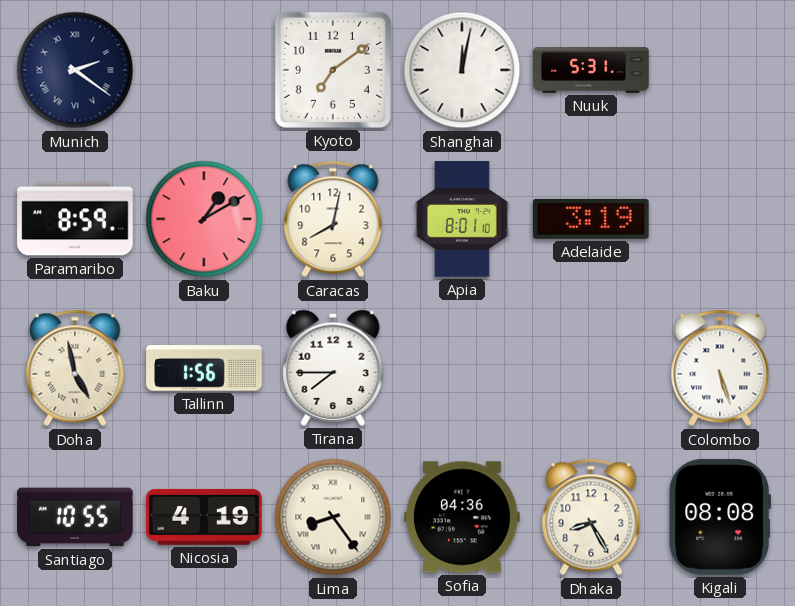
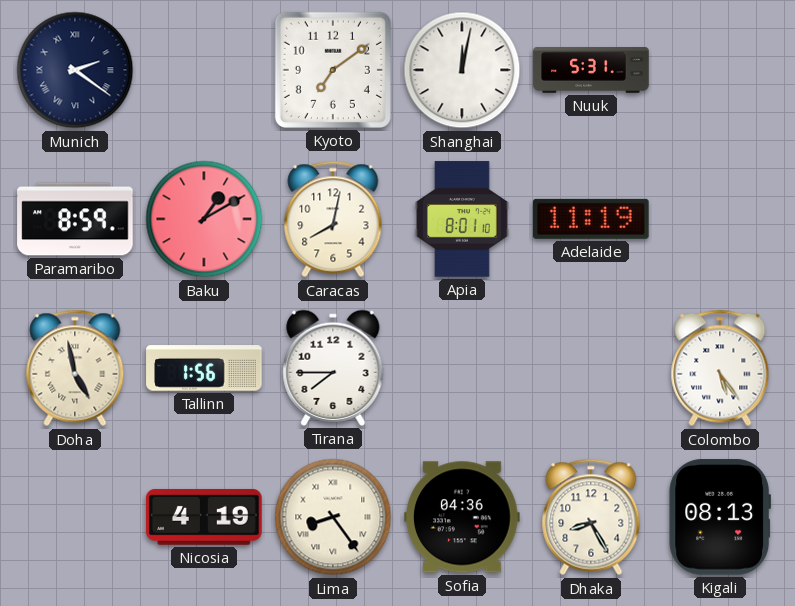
Adelaide: 3:19 -> 11:19
Colombo: 5:27 -> 5:24
Santiago: 10:55 -> none
Kigali: 08:08 -> 08:13
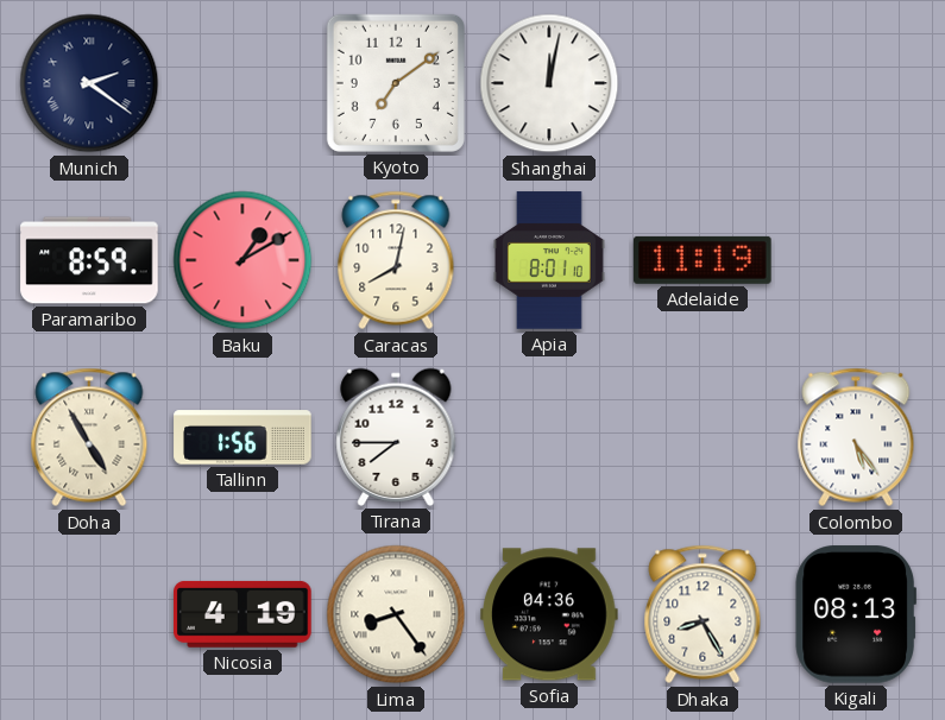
Nuuk: 5:31 -> none
Doha: 4:58 -> 4:55
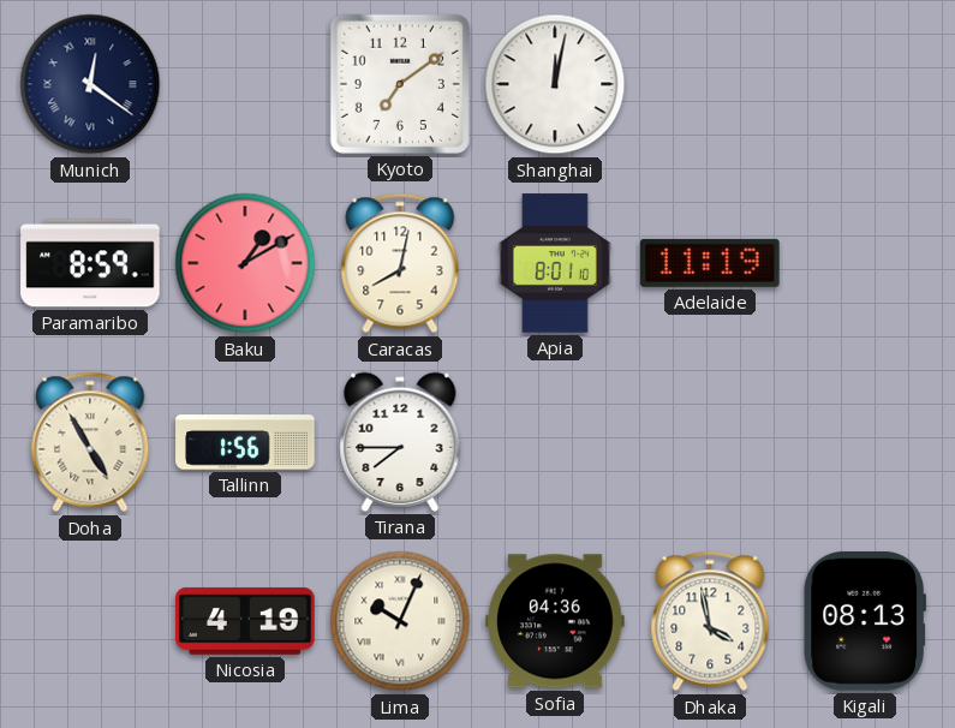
Munich: 2:21 -> 12:21
Colombo: 5:24 -> none
Lima: 8:24 -> 10:04
Dhaka: 8:25 -> 3:58
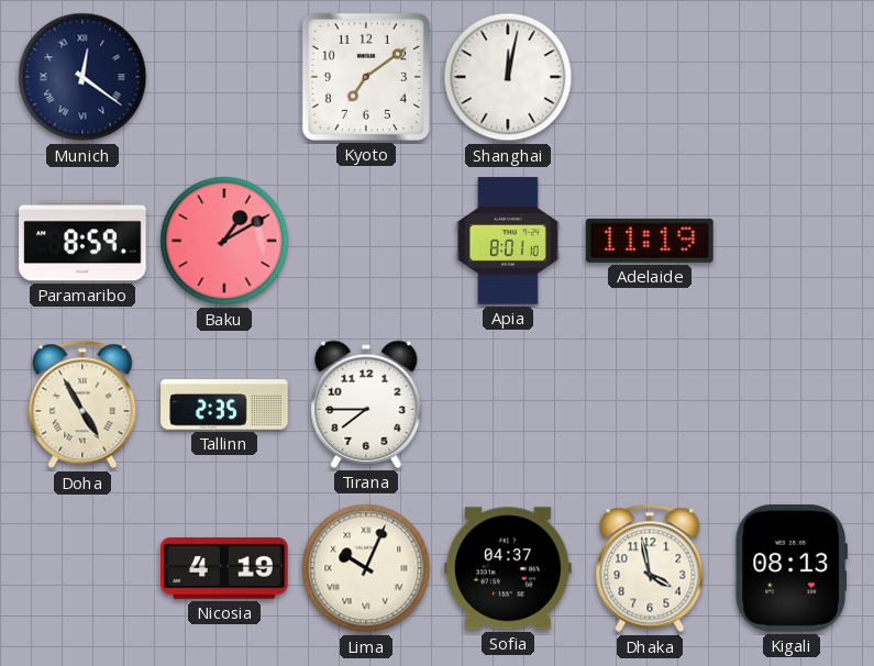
Caracas: 8:02 -> none
Tallinn: 1:56 -> 2:35
Sofia: 04:36 -> 04:37
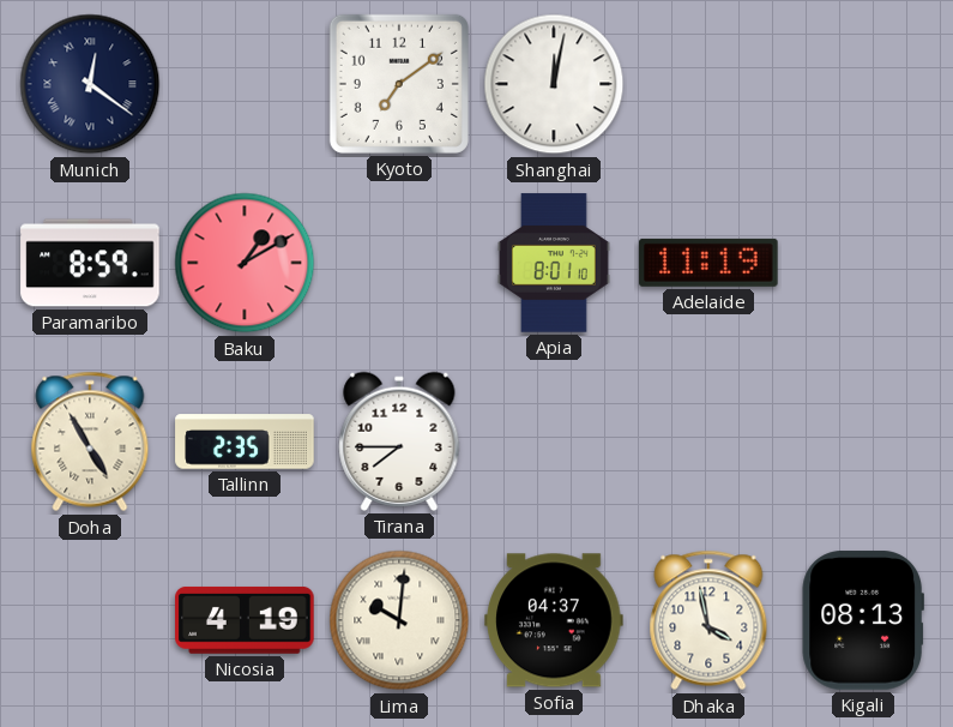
Lima: 10:04 -> 10:01
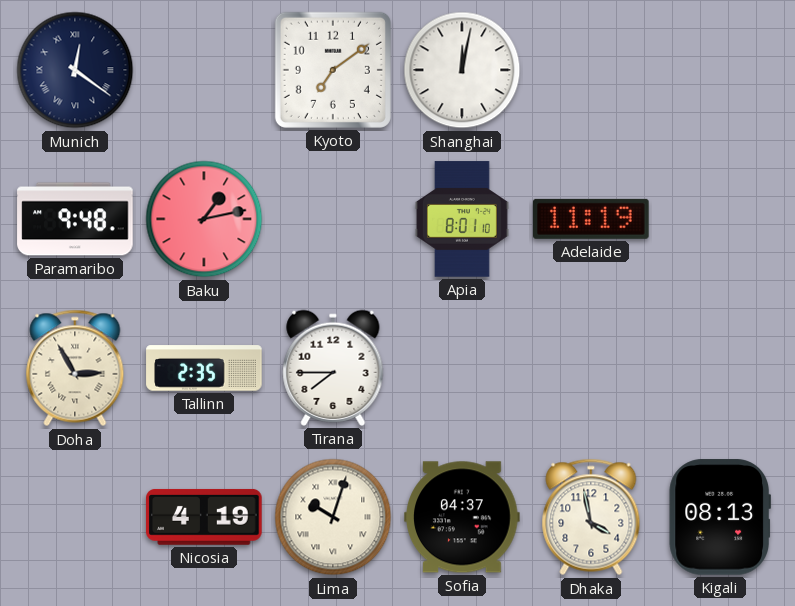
Paramaribo: 8:59 -> 9:48
Baku: 1:10 -> 1:13
Doha: 4:55 -> 2:55
Lima: 10:01 -> 10:03
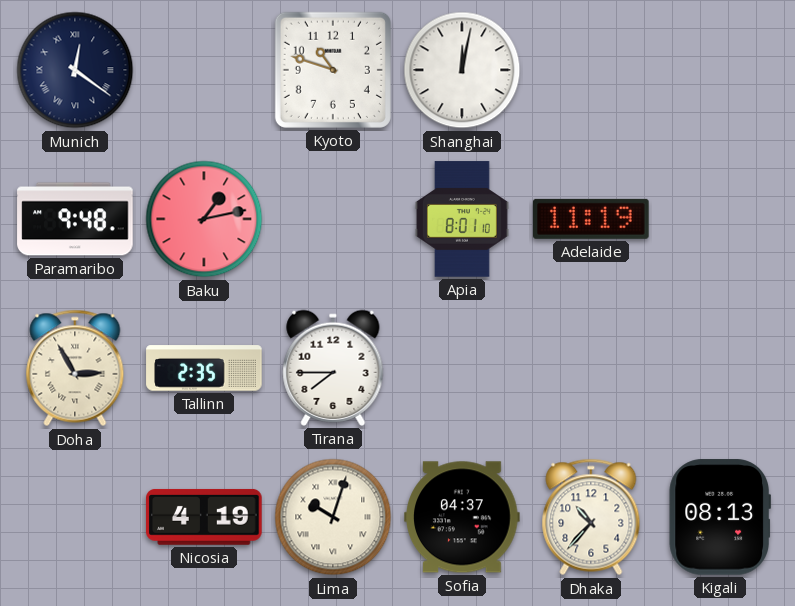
Kyoto: 7:09 -> 10:48
Dhaka: 3:58 -> 10:37
